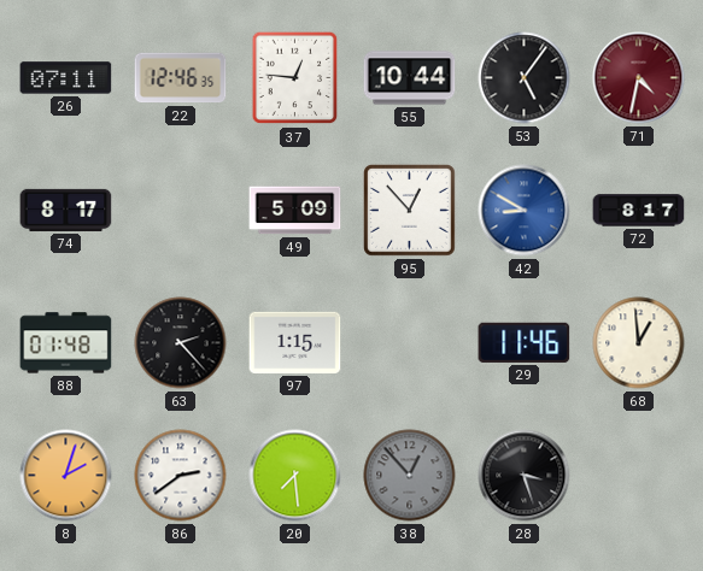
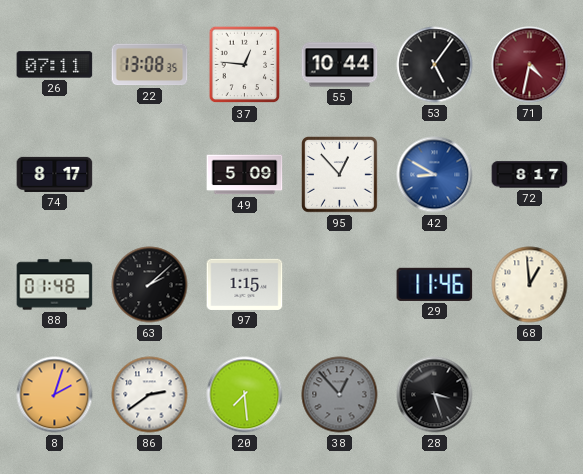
22: 12:46 -> 13:08
63: 2:23 -> 2:08
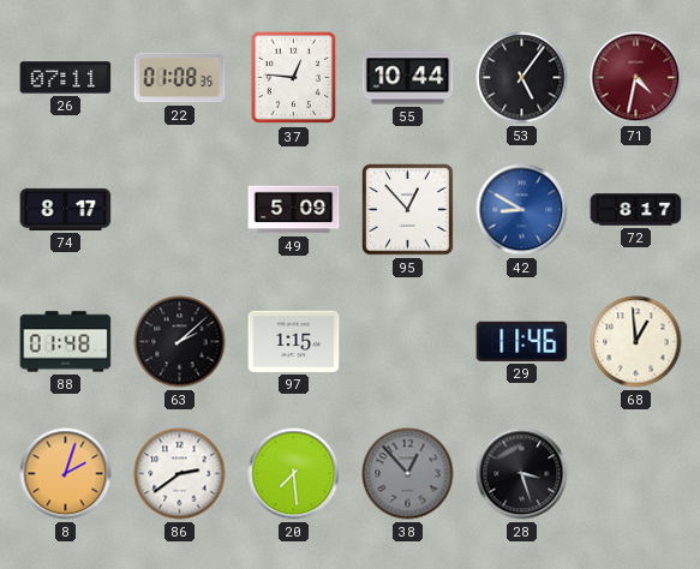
22: 13:08 -> 01:08
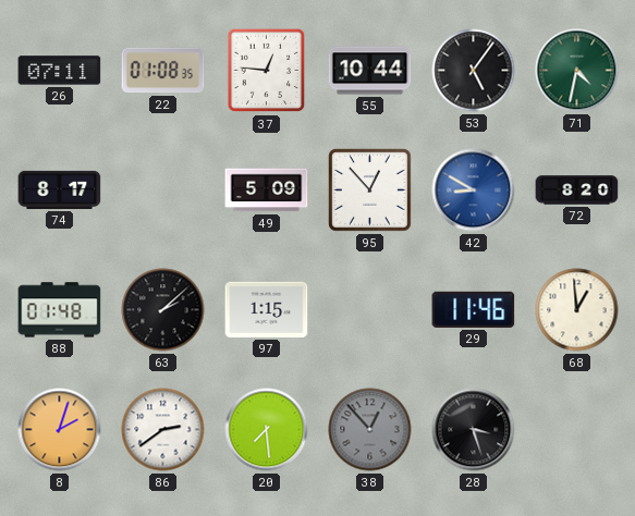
71 dial: burgundy -> green
72: 8:17 -> 8:20
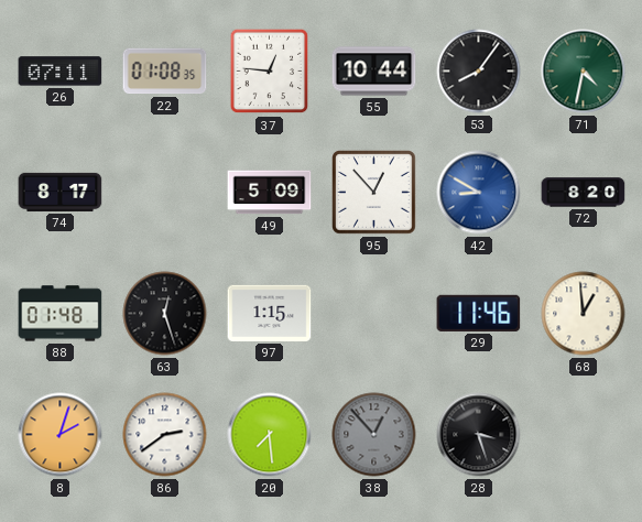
53: 5:06 -> 8:06
63: 2:08 -> 12:27
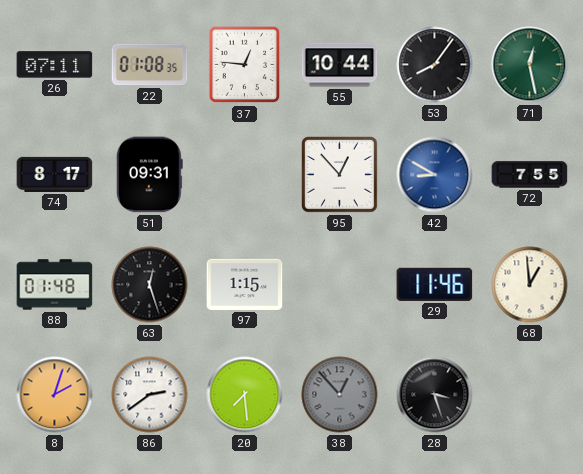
71: 4:32 -> 12:28
51: none -> 09:31
49: 5:09 -> none
72: 8:20 -> 7:55
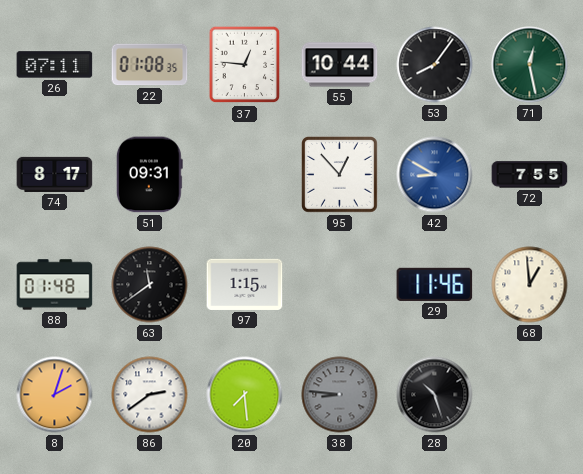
63: 12:27 -> 11:39
38: 12:53 -> 8:46
28: 3:27 -> 10:27
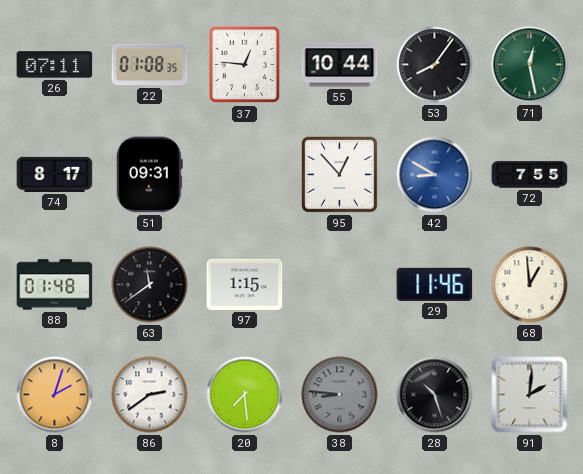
91: none -> 2:01
